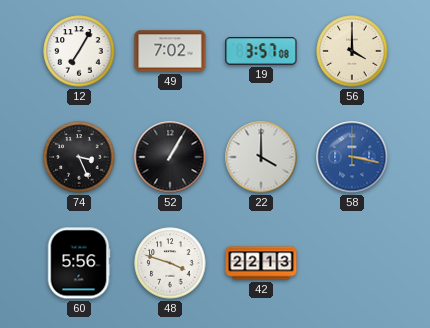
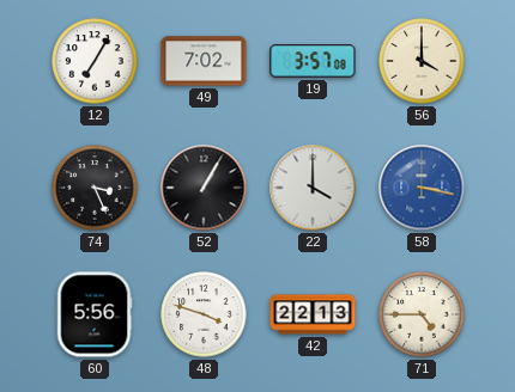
71: none -> 4:45
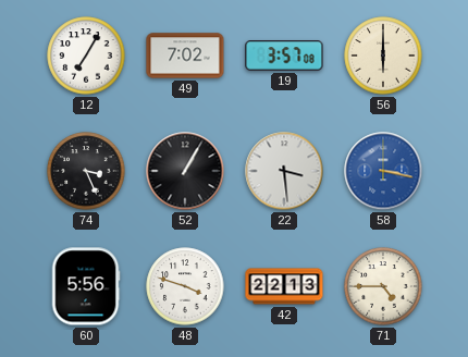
56: 4:00 -> 6:00
22: 4:00 -> 3:29
